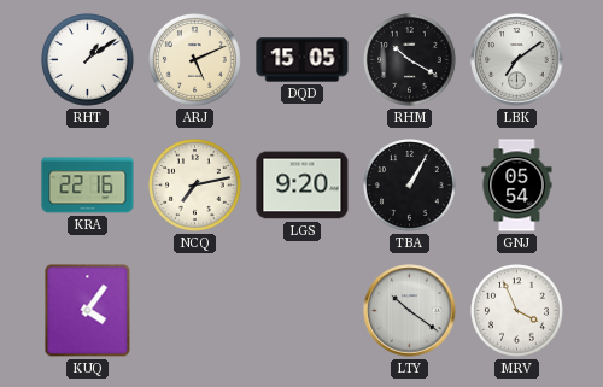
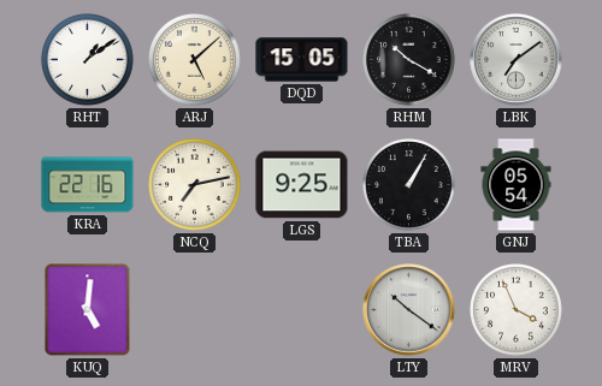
ARJ: 5:11 -> 5:08
LGS: 9:20 -> 9:25
KUQ: 4:06 -> 5:01
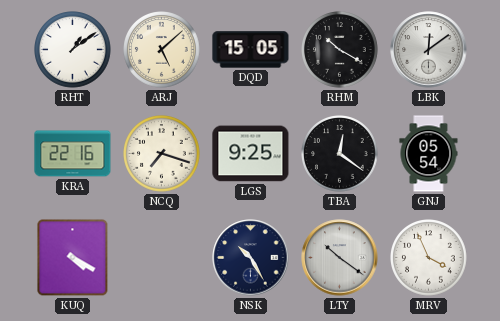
LBK: 7:09 -> 12:09
NCQ: 7:13 -> 7:18
TBA: 1:05 -> 12:21
KUQ: 5:01 -> 4:20
NSK: none -> 10:25
